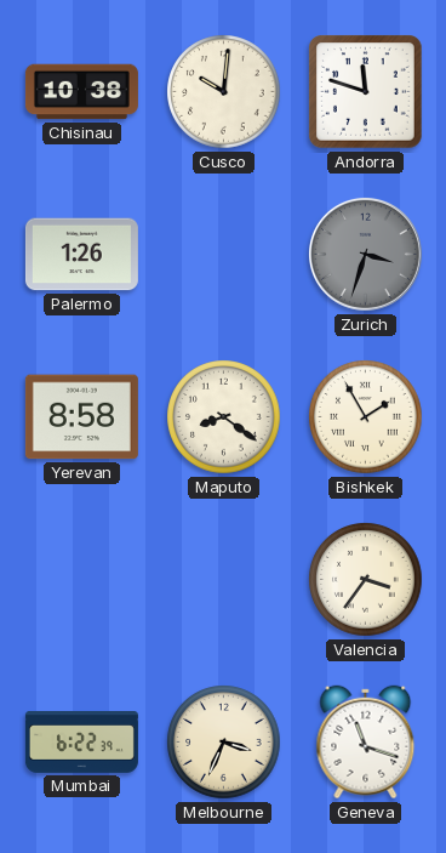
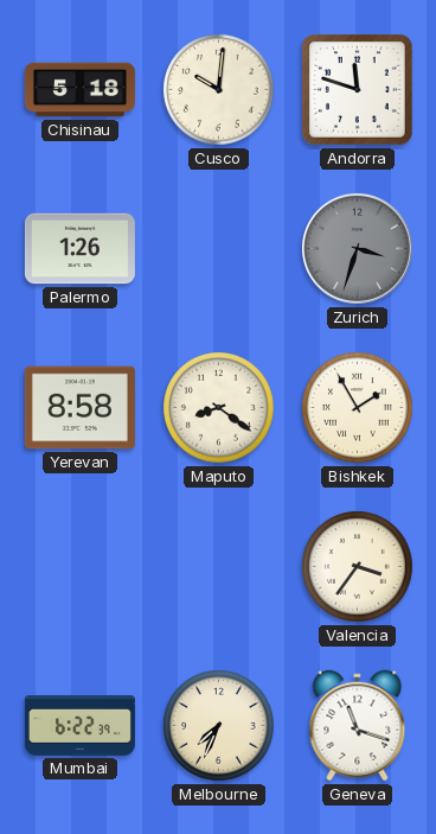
Chisinau: 10:38 -> 5:18
Melbourne: 3:34 -> 7:34
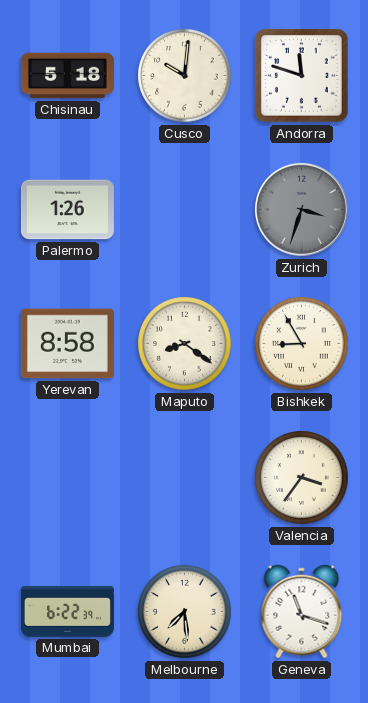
Bishkek: 1:55 -> 8:55
Melbourne: 7:34 -> 7:29
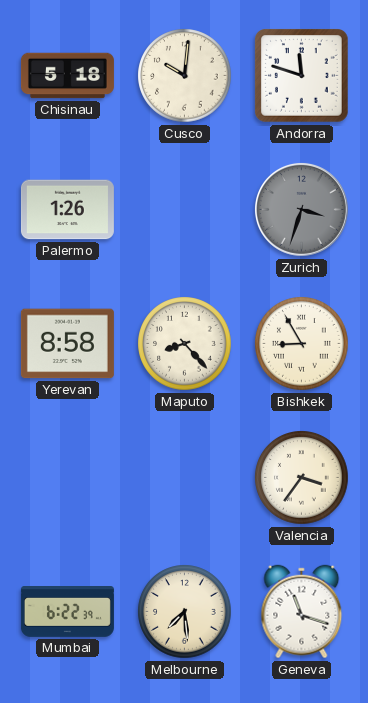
Maputo: 8:21 -> 8:23
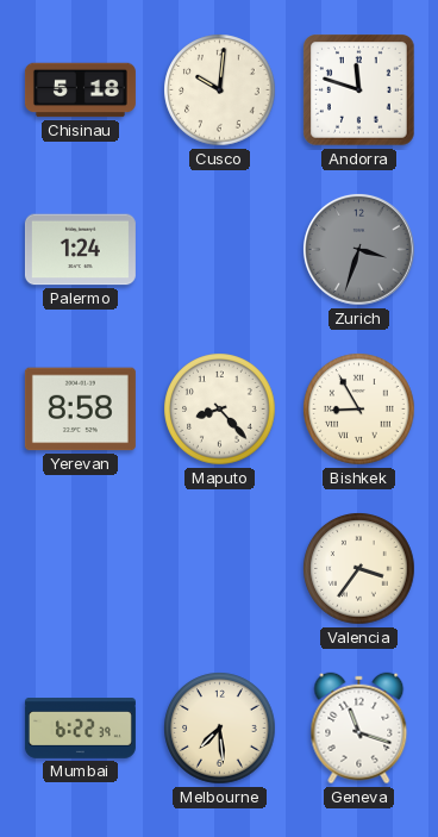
Palermo: 1:26 -> 1:24
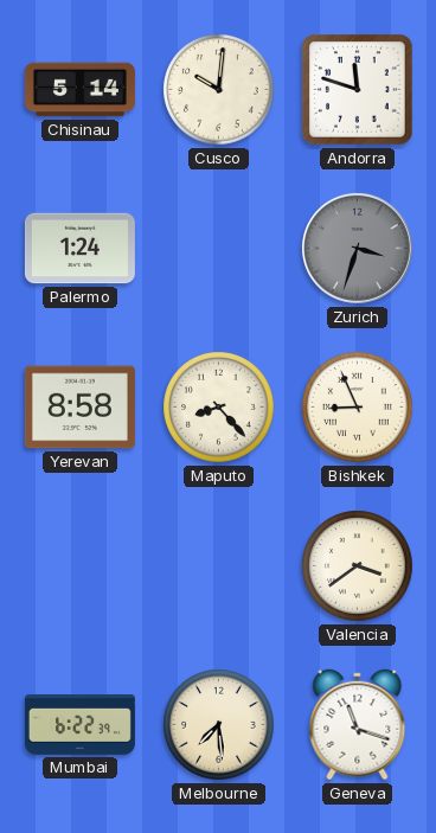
Chisinau: 5:18 -> 5:14
Bishkek: 8:55 -> 8:56
Valencia: 3:36 -> 3:39
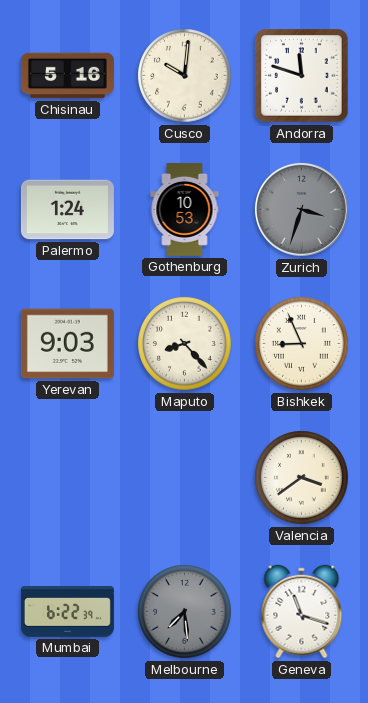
Chisinau: 5:14 -> 5:16
Gothenburg: none -> 10:53
Yerevan: 8:58 -> 9:03
Melbourne dial: cream -> grey
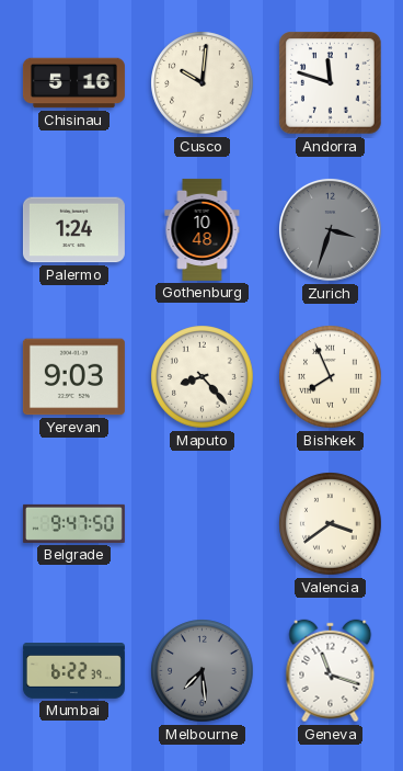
Gothenburg: 10:53 -> 10:48
Bishkek: 8:56 -> 7:56
Belgrade: none -> 9:47
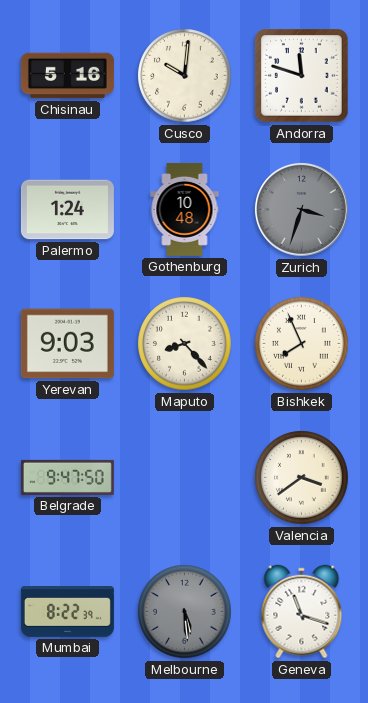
Mumbai: 6:22 -> 8:22
Melbourne: 7:29 -> 5:29
